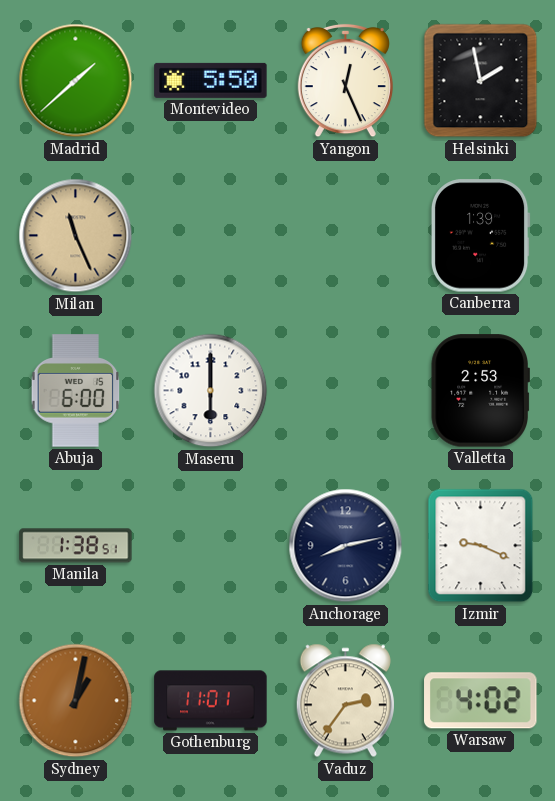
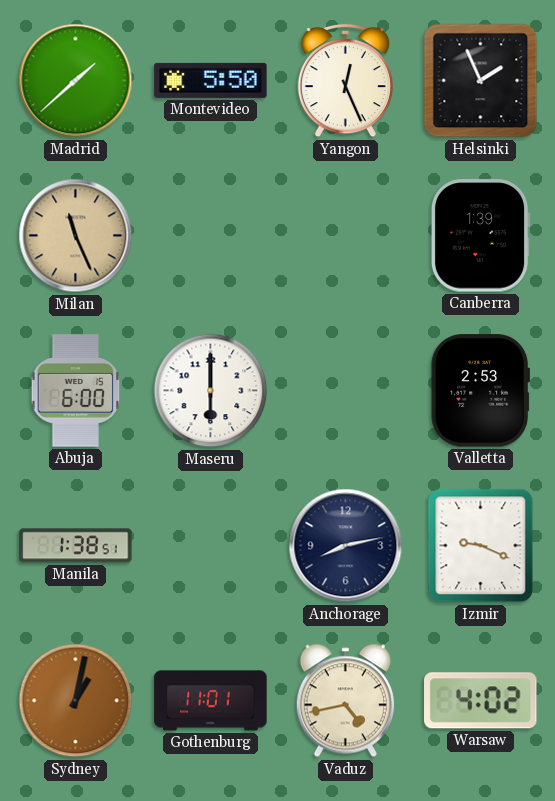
Helsinki: 1:58 -> 1:56
Vaduz: 2:36 -> 4:43
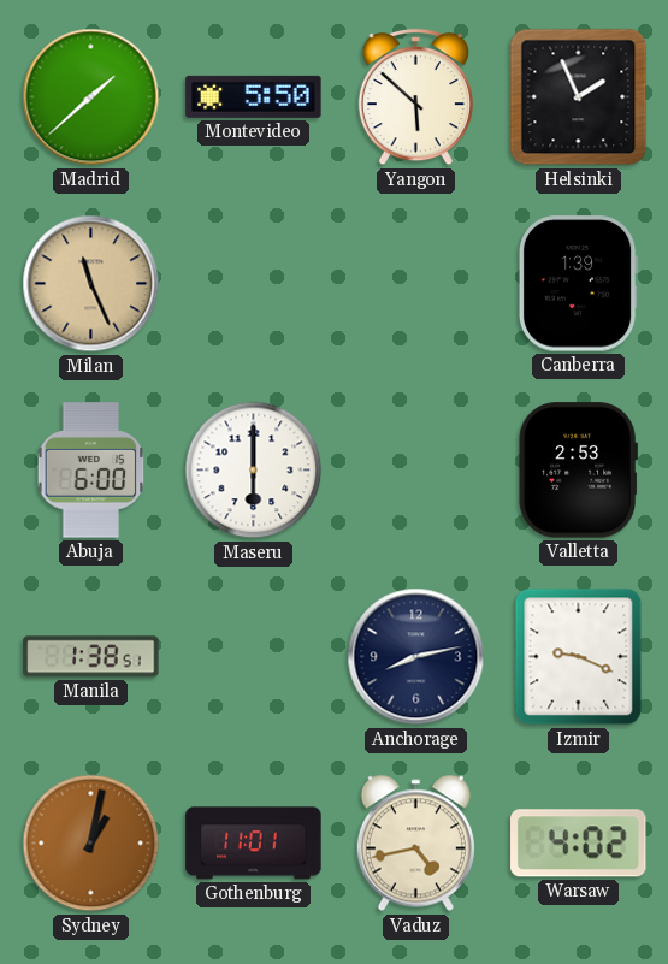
Yangon: 12:26 -> 5:52
